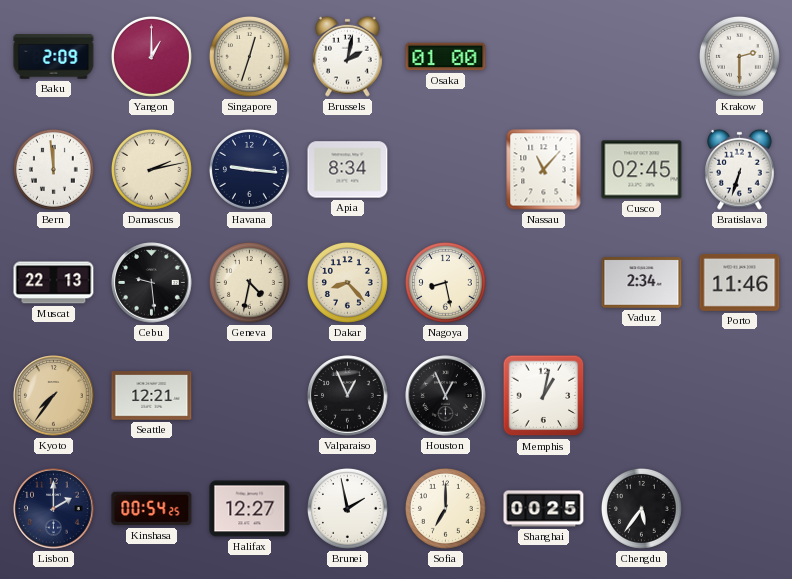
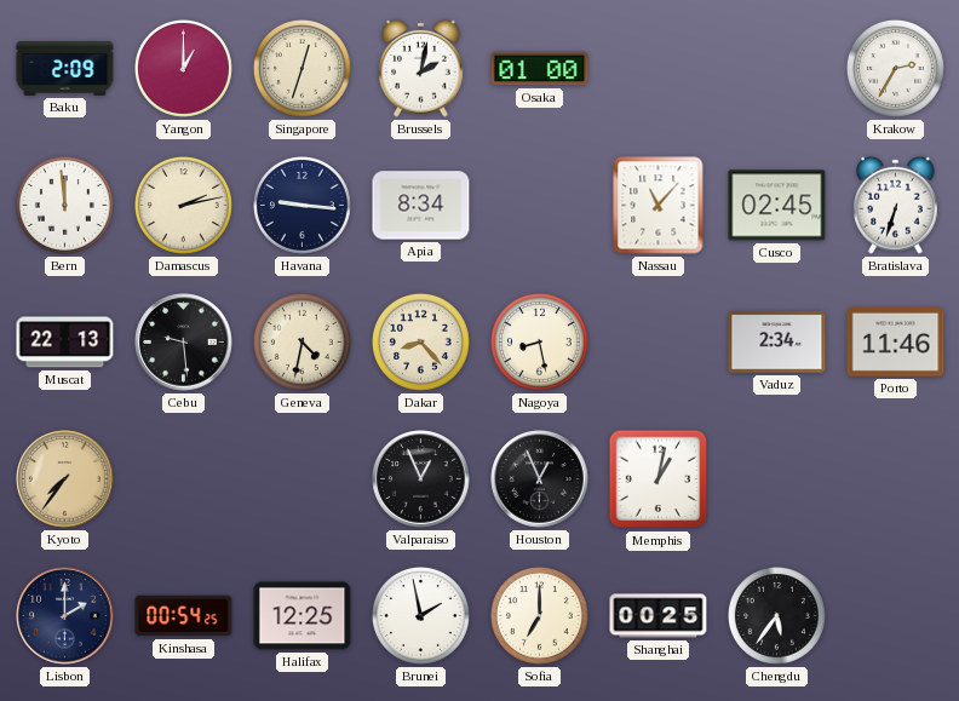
Krakow: 2:30 -> 2:35
Seattle: 12:21 -> none
Halifax: 12:27 -> 12:25
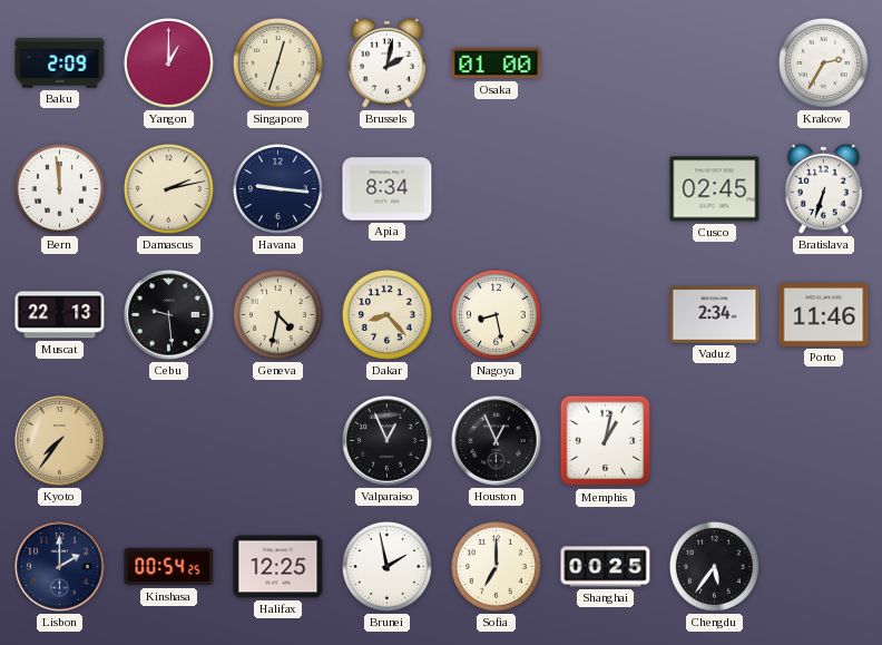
Nassau: 11:07 -> none
